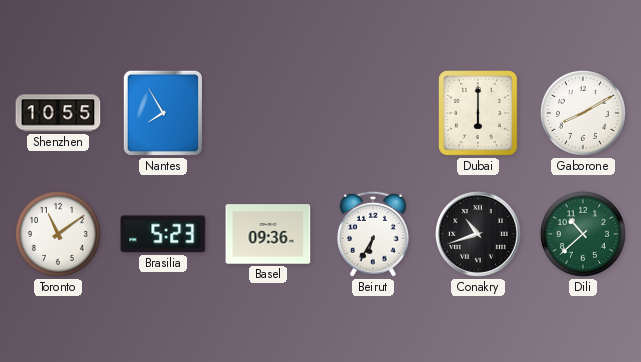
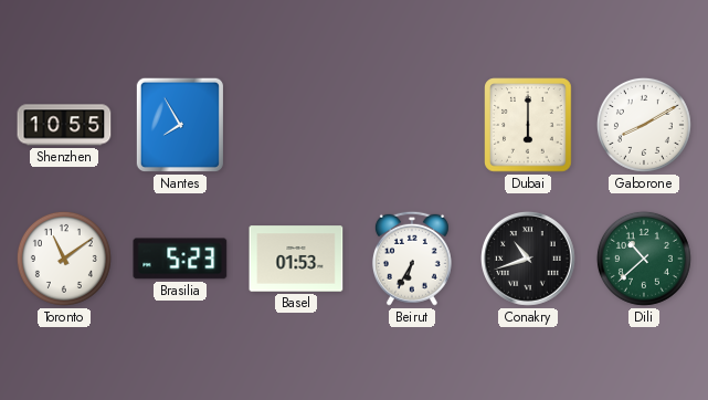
Basel: 09:36 -> 01:53
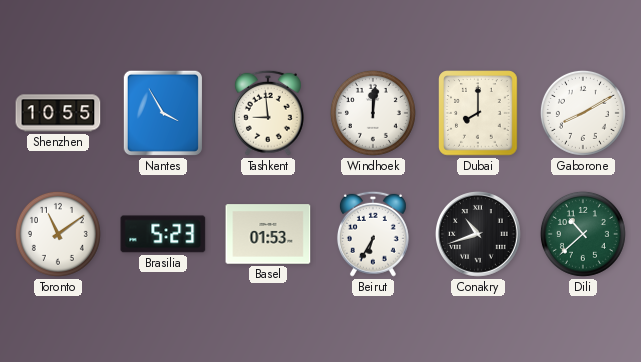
Nantes: 7:55 -> 3:55
Tashkent: none -> 8:59
Windhoek: none -> 12:01
Dubai: 6:00 -> 8:00
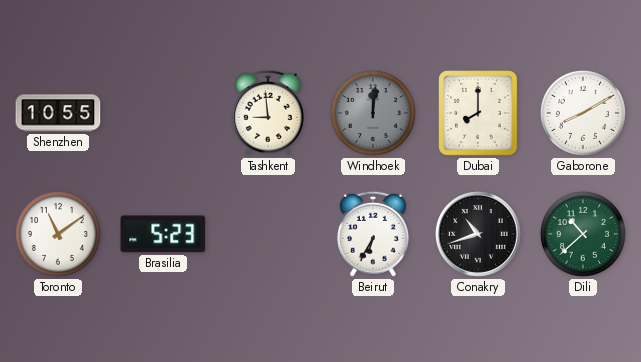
Nantes: 3:55 -> none
Windhoek dial: white -> grey
Basel: 01:53 -> none
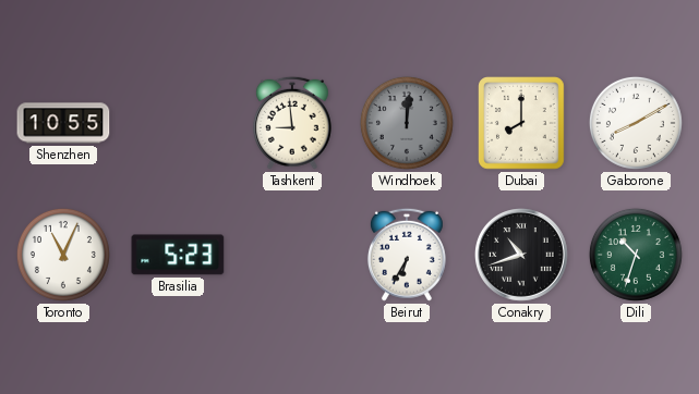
Toronto: 11:09 -> 11:04
Dili: 10:38 -> 10:33
